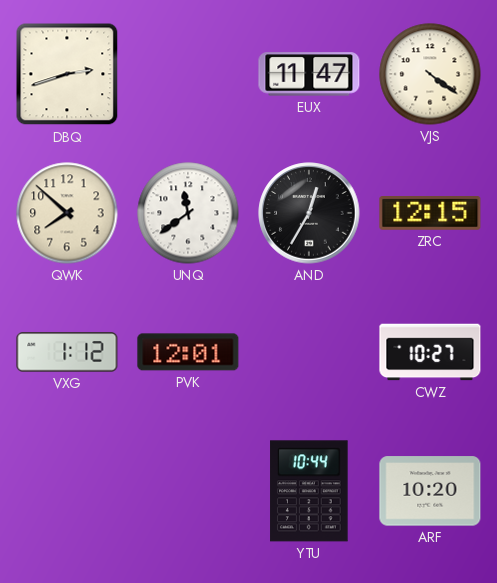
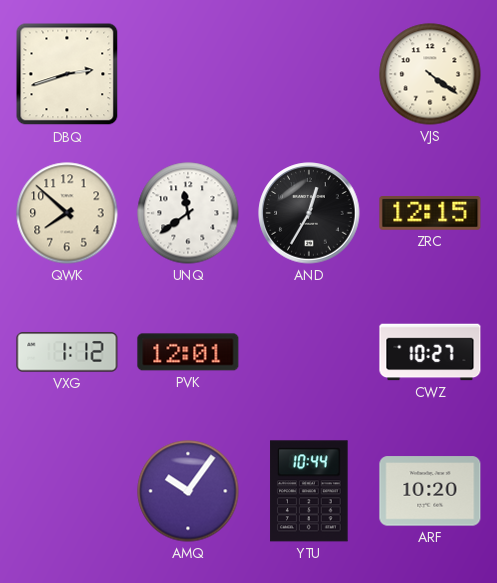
EUX: 11:47 -> none
AMQ: none -> 10:06
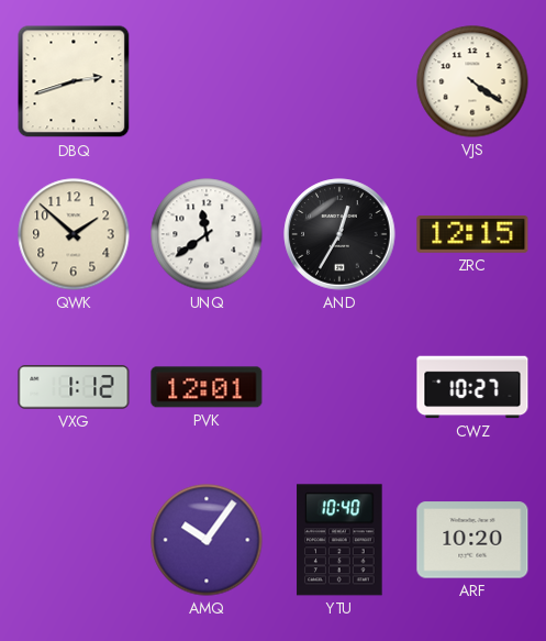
QWK: 7:52 -> 1:52
YTU: 10:44 -> 10:40
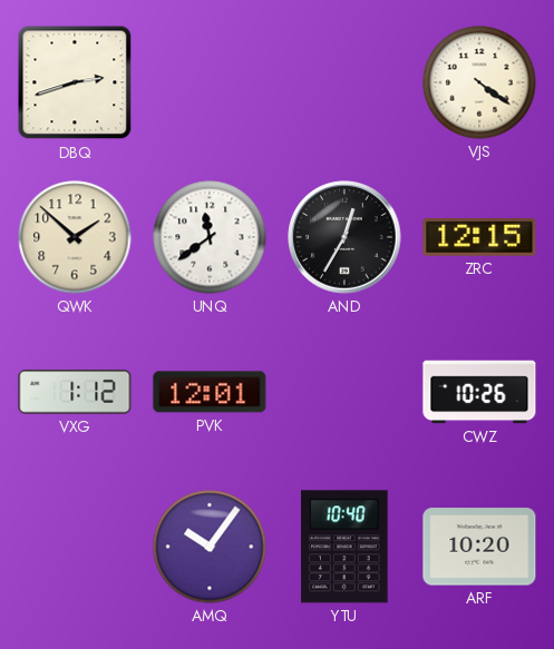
CWZ: 10:27 -> 10:26
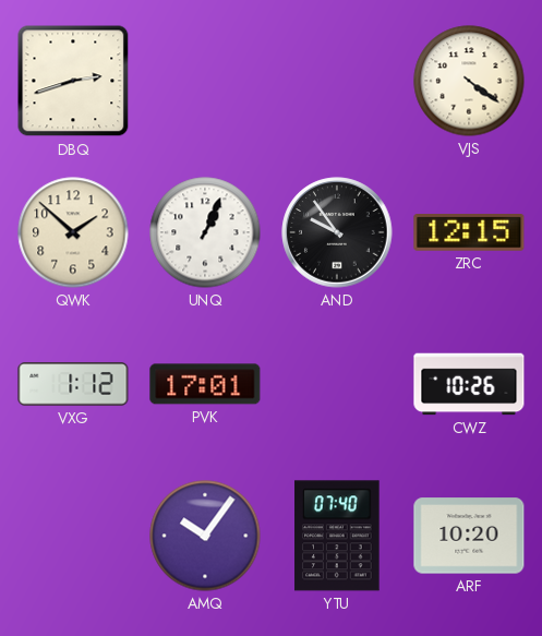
UNQ: 11:39 -> 1:04
AND: 12:35 -> 9:54
PVK: 12:01 -> 17:01
YTU: 10:40 -> 07:40
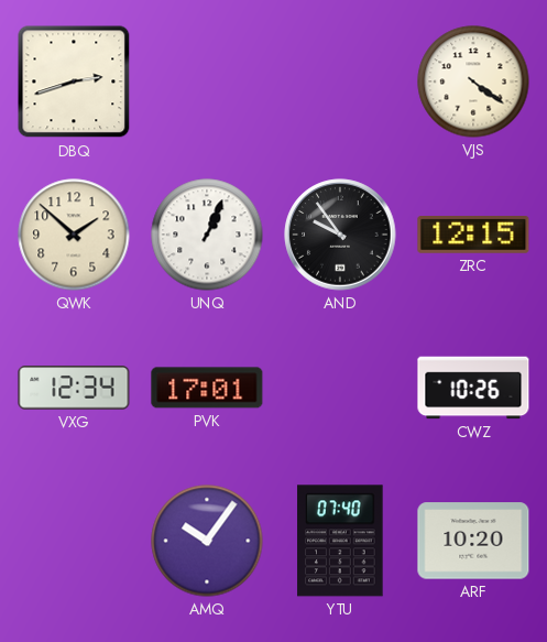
VXG: 1:12 -> 12:34
